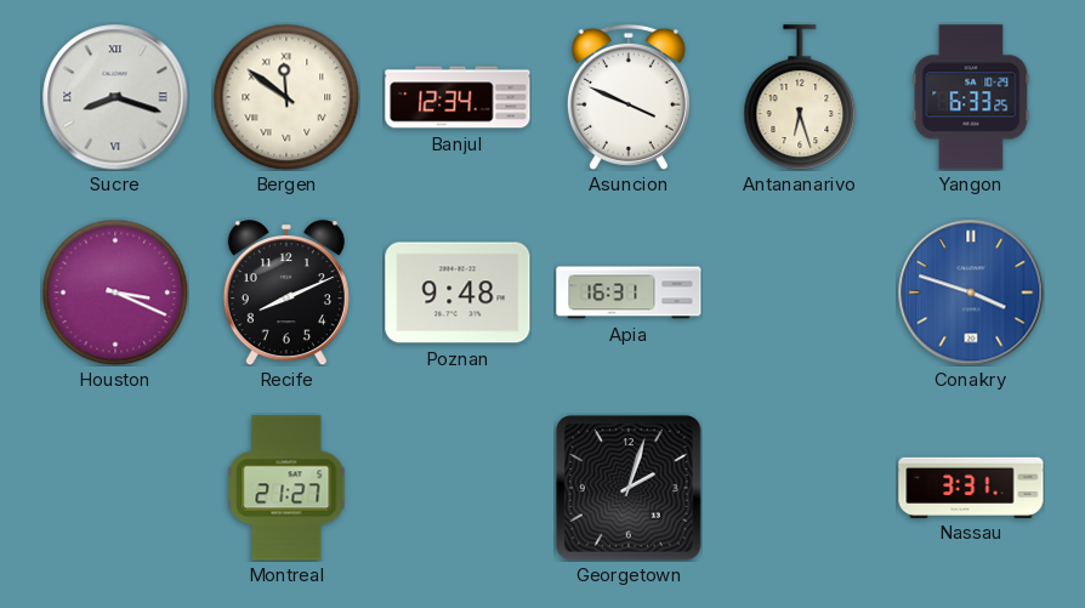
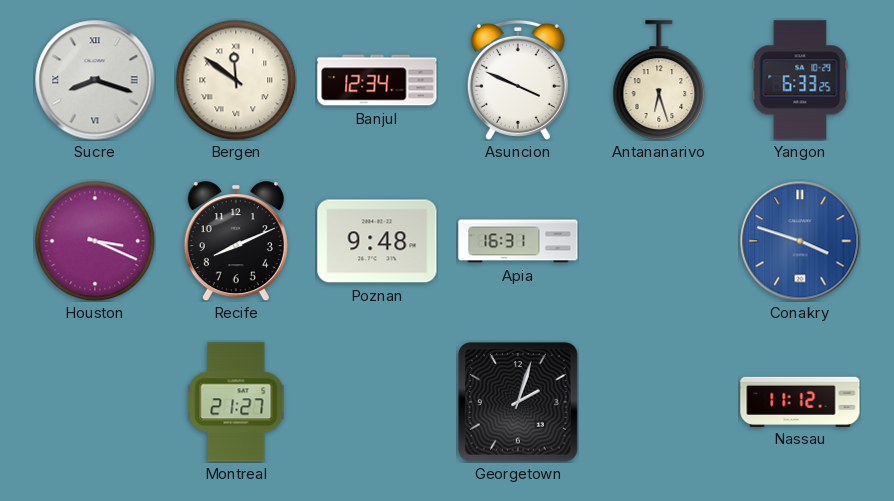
Nassau: 3:31 -> 11:12
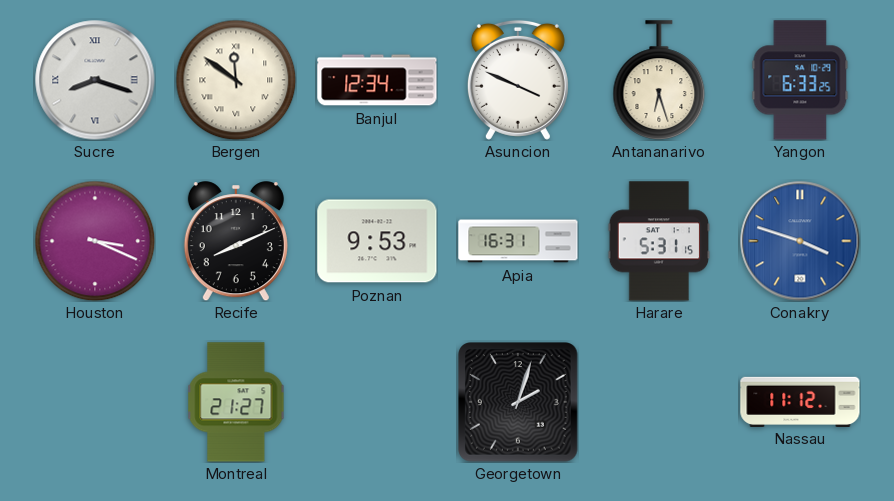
Poznan: 9:48 -> 9:53
Harare: none -> 5:31
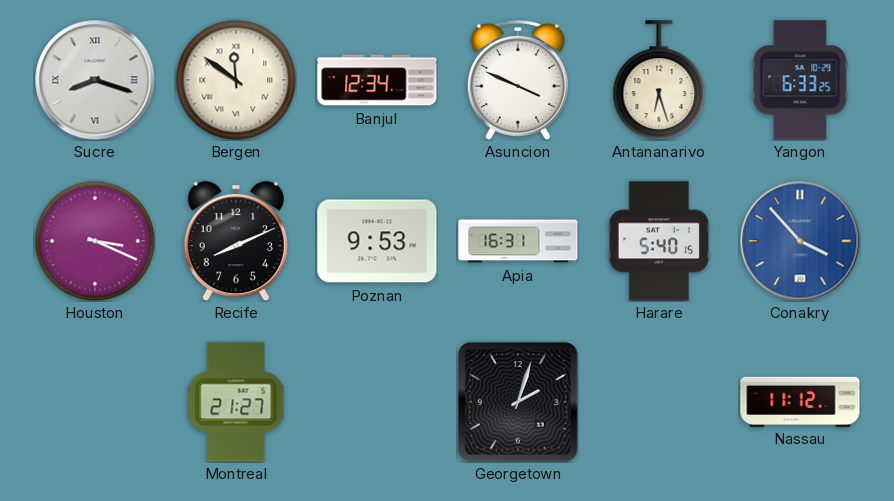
Harare: 5:31 -> 5:40
Conakry: 3:48 -> 3:53
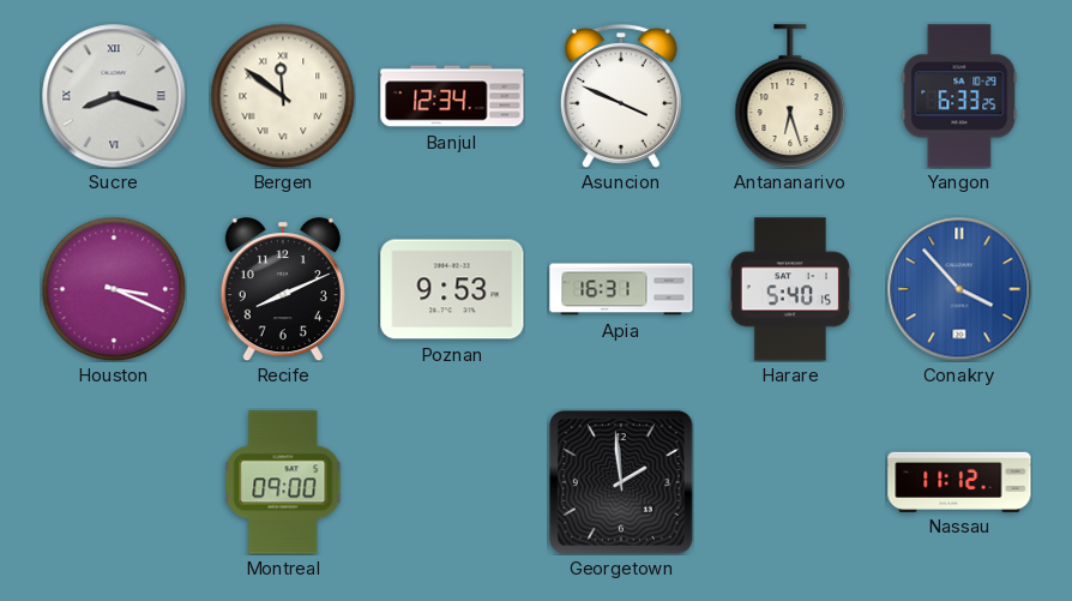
Montreal: 21:27 -> 09:00
Georgetown: 2:03 -> 1:59
